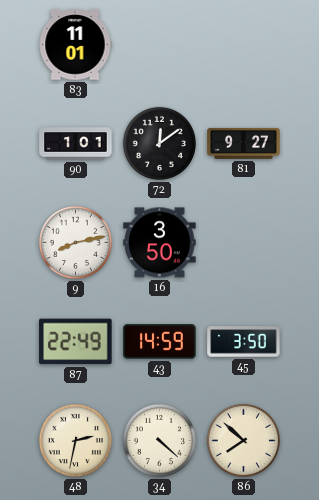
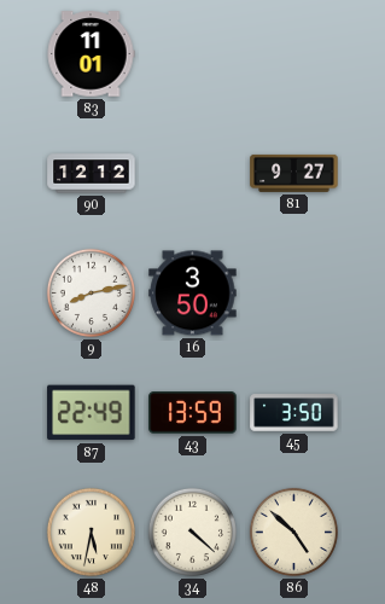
90: 1:01 -> 12:12
72: 12:09 -> none
43: 14:59 -> 13:59
48: 2:32 -> 5:32
86: 7:52 -> 4:52
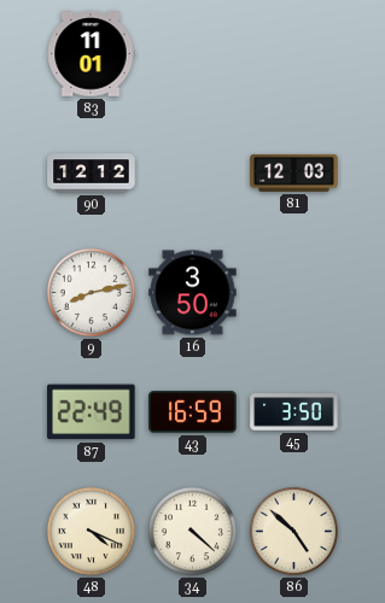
81: 9:27 -> 12:03
43: 13:59 -> 16:59
48: 5:32 -> 4:19
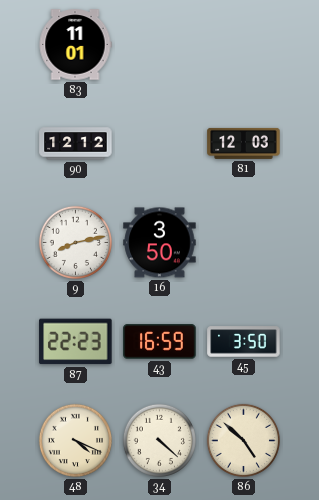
87: 22:49 -> 22:23
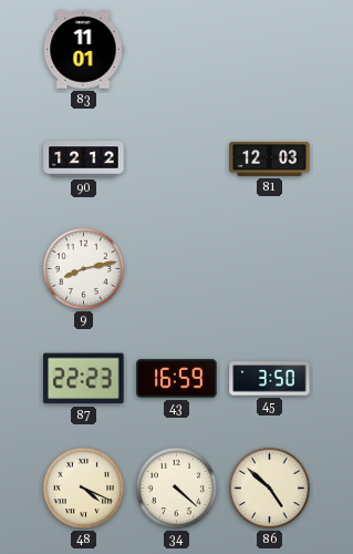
16: 3:50 -> none
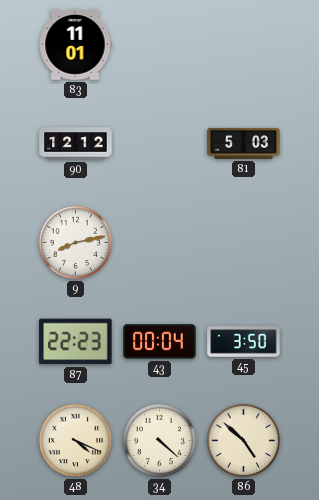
81: 12:03 -> 5:03
43: 16:59 -> 00:04
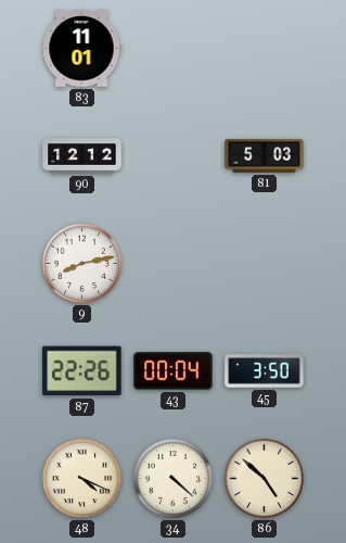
87: 22:23 -> 22:26
